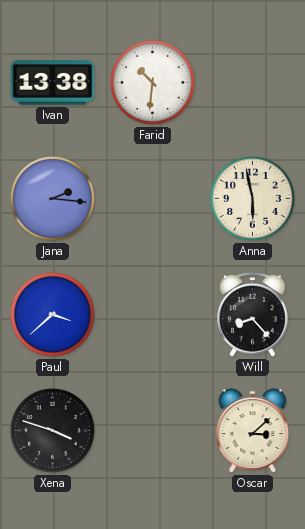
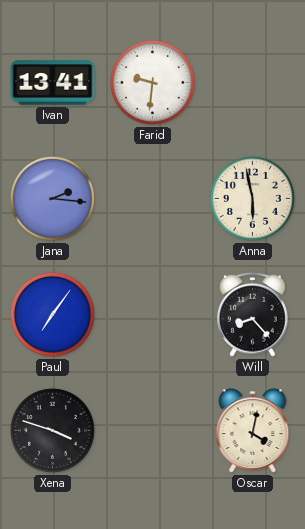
Ivan: 13:38 -> 13:41
Farid: 10:31 -> 9:31
Paul: 3:38 -> 7:06
Oscar: 3:08 -> 4:02
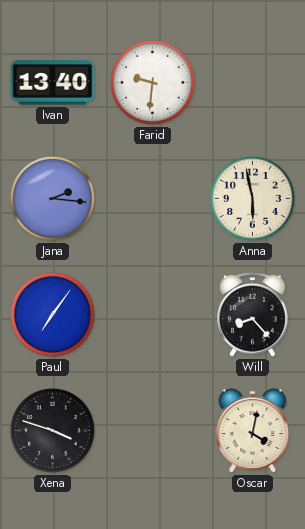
Ivan: 13:41 -> 13:40
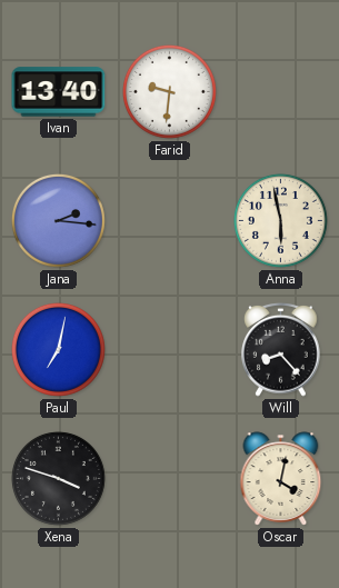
Paul: 7:06 -> 7:02
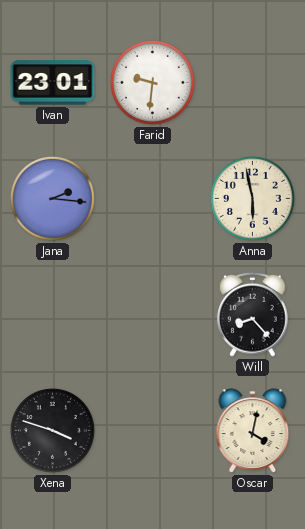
Ivan: 13:40 -> 23:01
Paul: 7:02 -> none
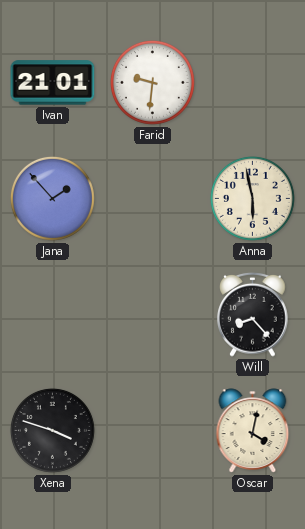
Ivan: 23:01 -> 21:01
Jana: 2:16 -> 1:53
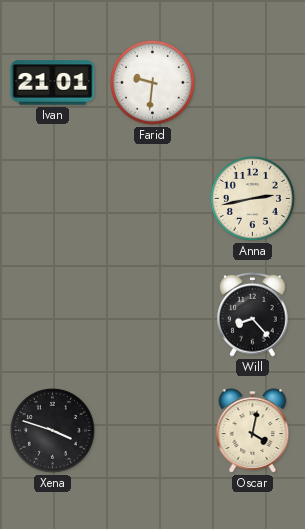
Jana: 1:53 -> none
Anna: 5:58 -> 2:43
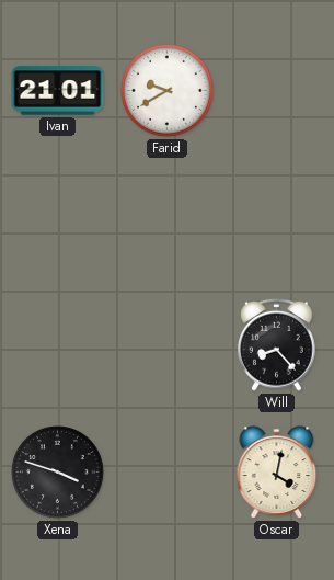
Farid: 9:31 -> 9:40
Anna: 2:43 -> none
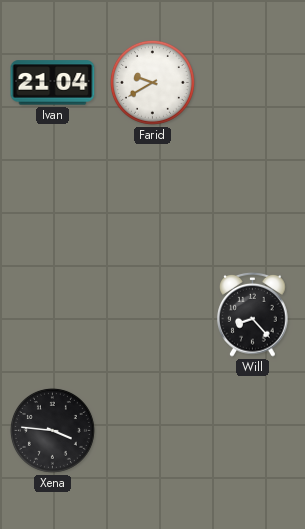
Ivan: 21:01 -> 21:04
Xena: 3:48 -> 3:46
Oscar: 4:02 -> none
